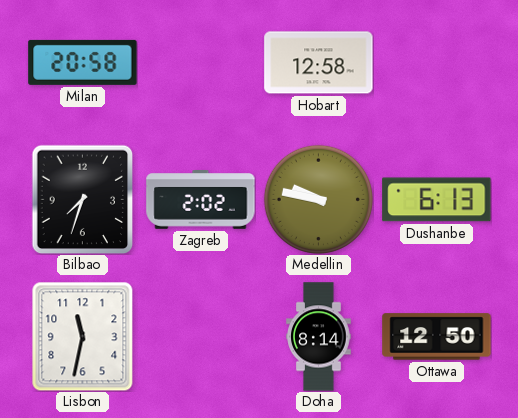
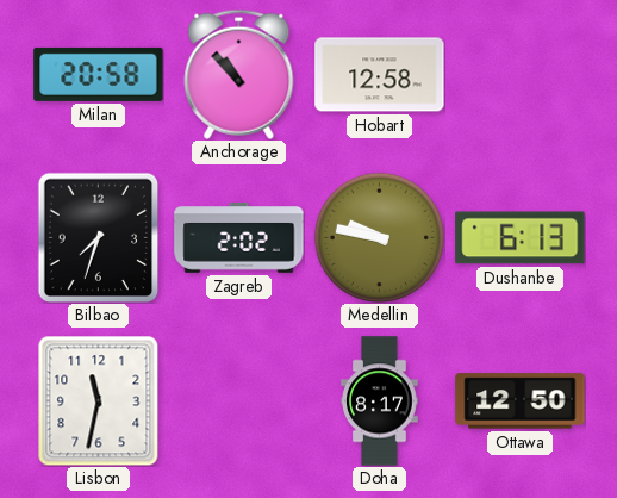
Anchorage: none -> 10:53
Doha: 8:14 -> 8:17
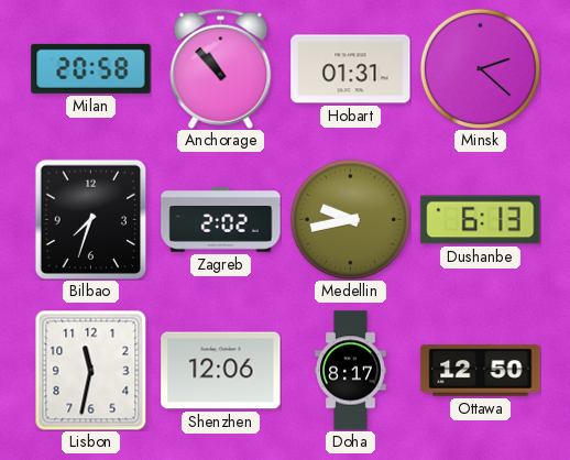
Hobart: 12:58 -> 01:31
Minsk: none -> 2:22
Medellin: 9:47 -> 9:43
Shenzhen: none -> 12:06
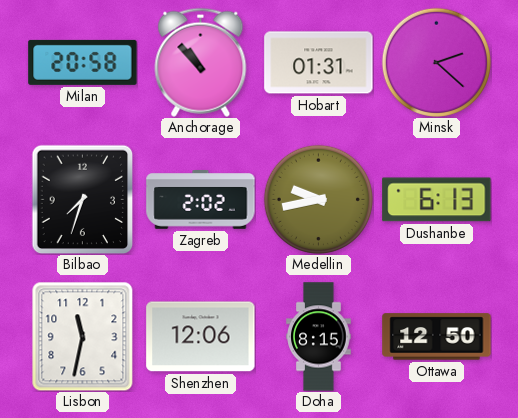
Doha: 8:17 -> 8:15
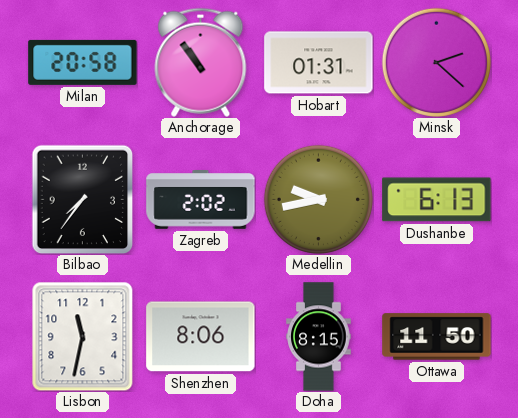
Anchorage: 10:53 -> 10:54
Bilbao: 7:33 -> 7:36
Shenzhen: 12:06 -> 8:06
Ottawa: 12:50 -> 11:50
